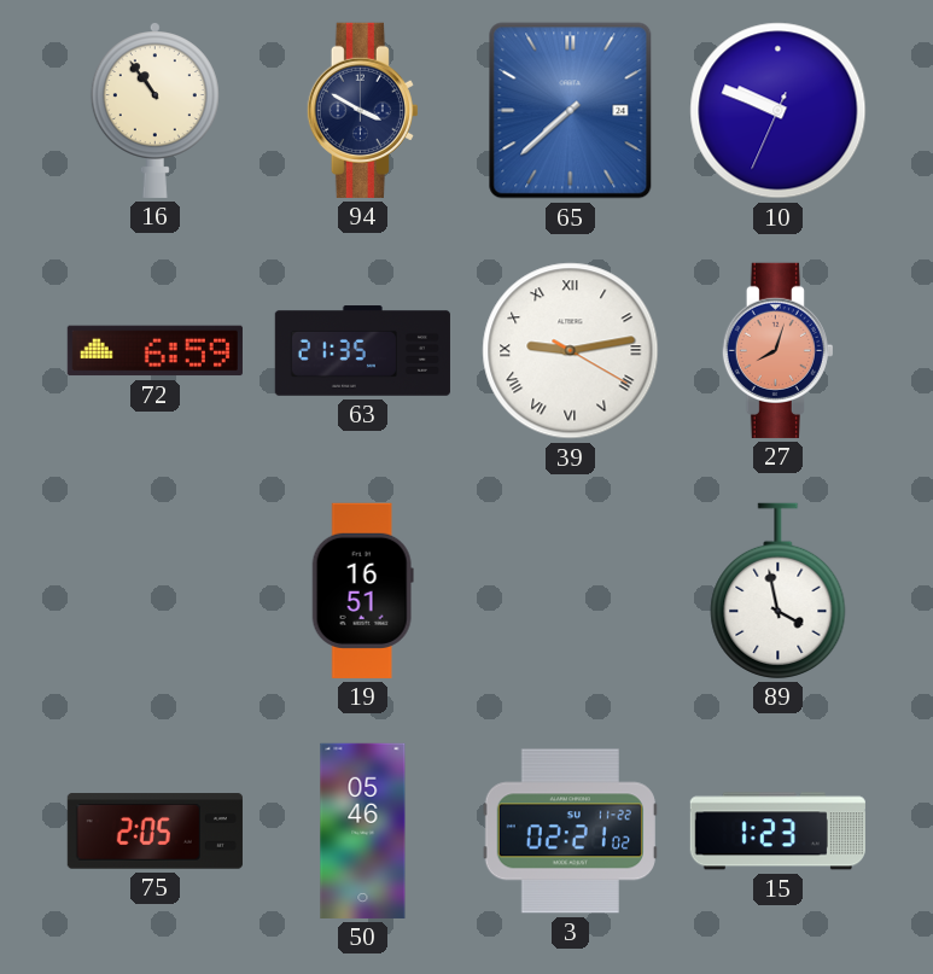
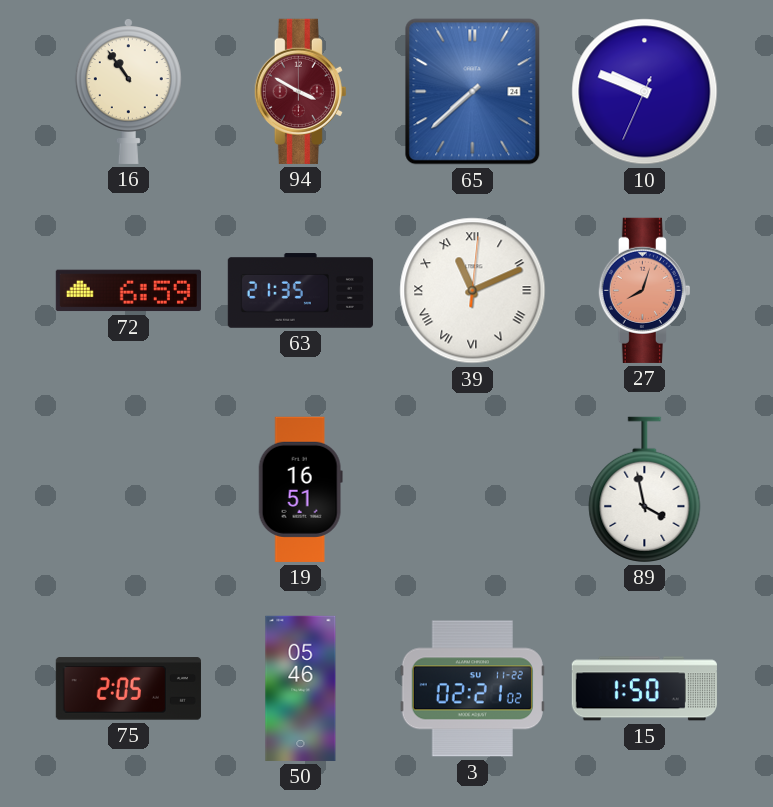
94 dial: navy -> burgundy
39: 9:13 -> 11:11
15: 1:23 -> 1:50
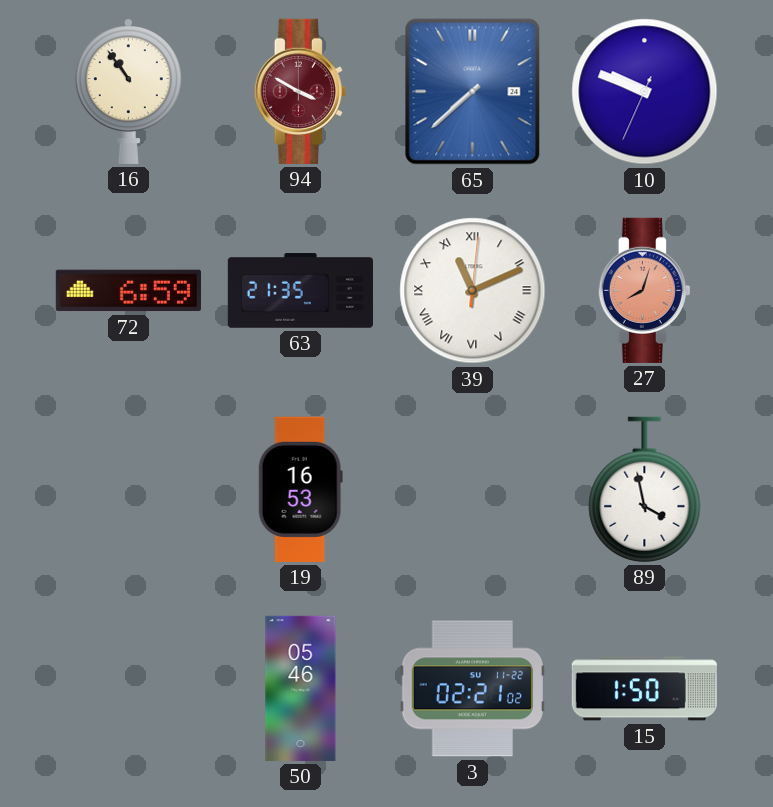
19: 16:51 -> 16:53
75: 2:05 -> none
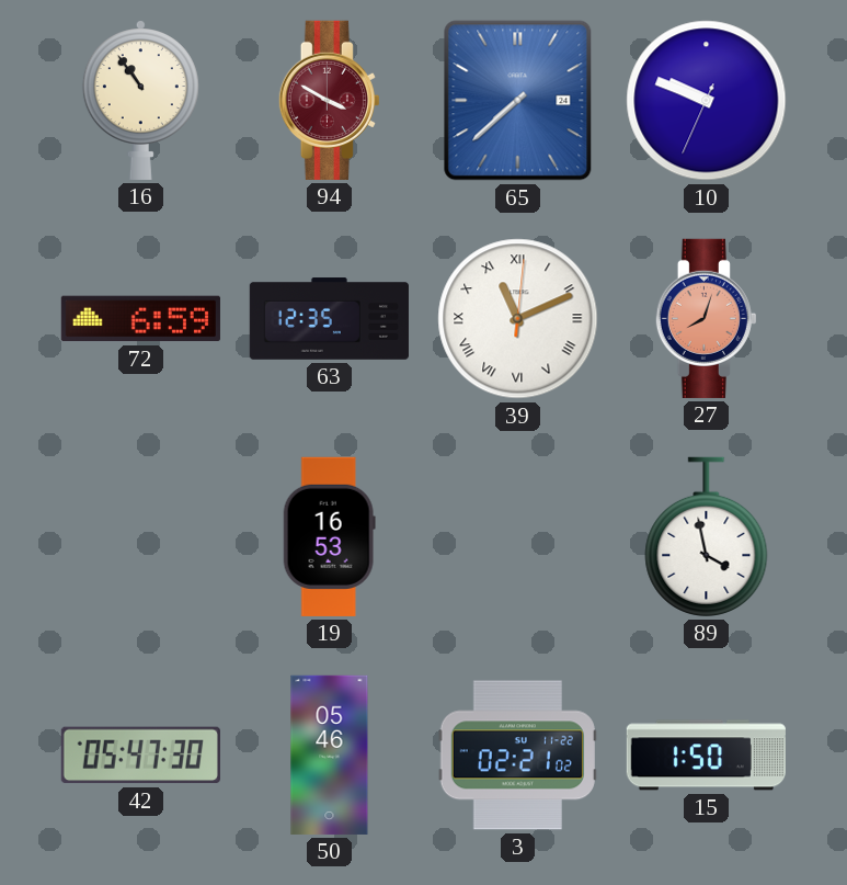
63: 21:35 -> 12:35
42: none -> 05:47
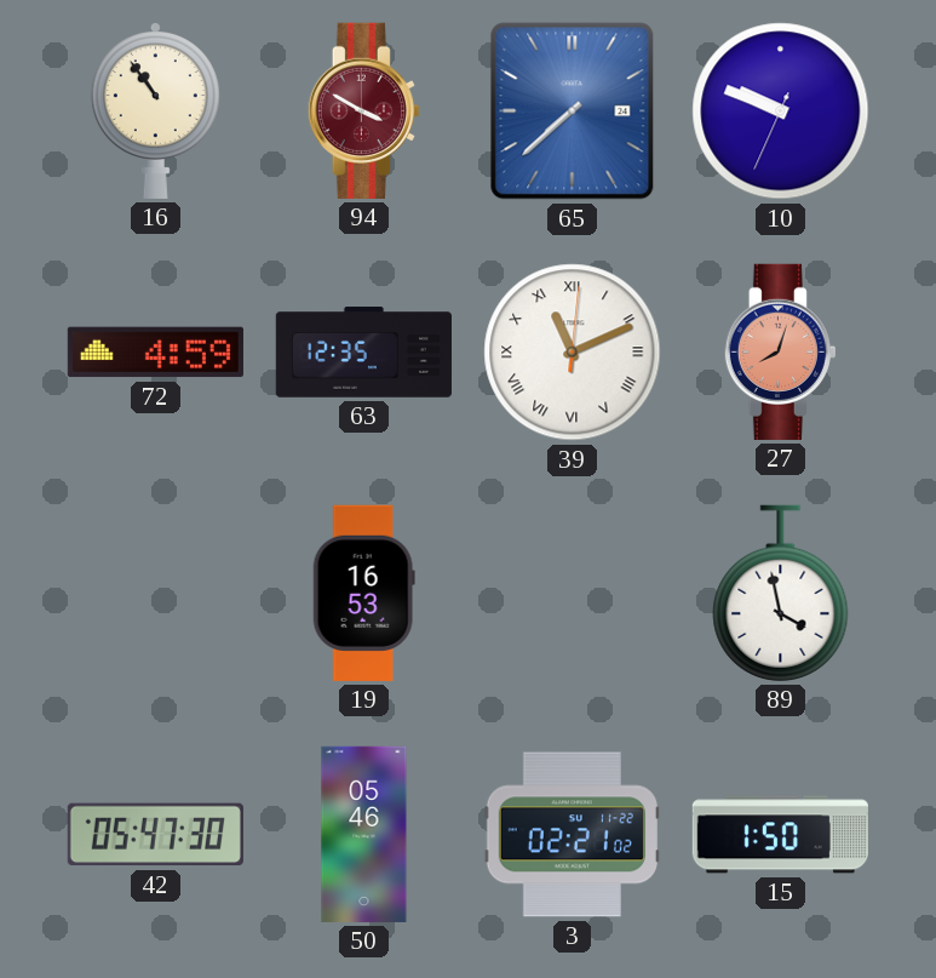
72: 6:59 -> 4:59
